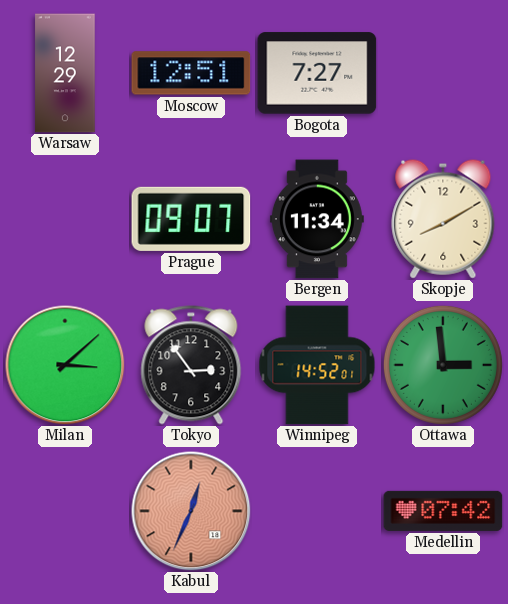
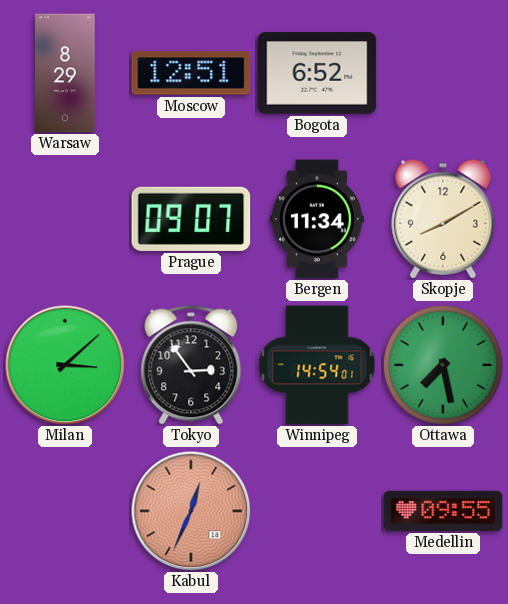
Warsaw: 12:29 -> 8:29
Bogota: 7:27 -> 6:52
Winnipeg: 14:52 -> 14:54
Ottawa: 2:59 -> 7:28
Medellin: 07:42 -> 09:55
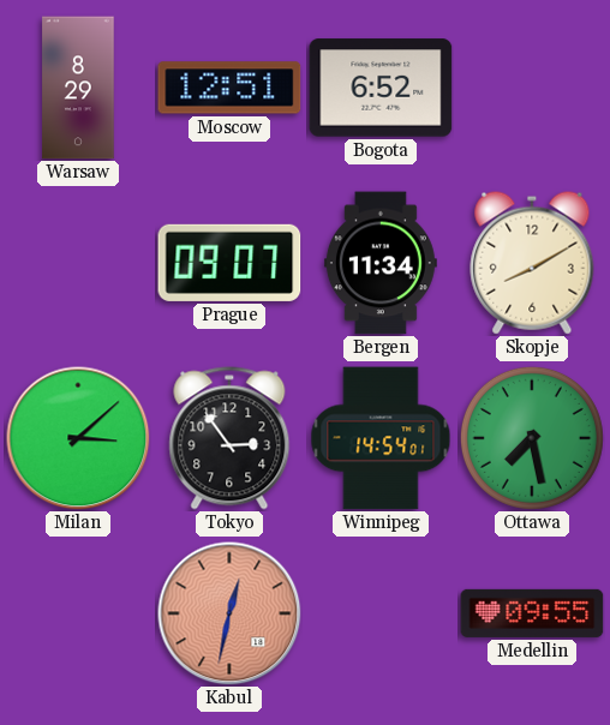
Kabul: 12:34 -> 12:32
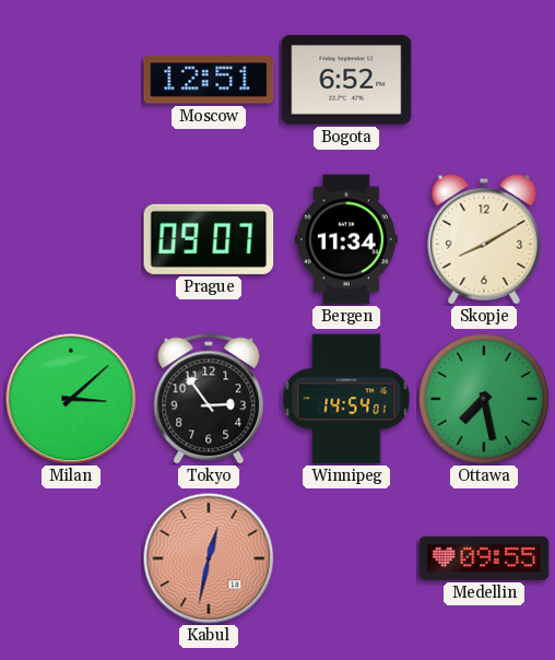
Warsaw: 8:29 -> none
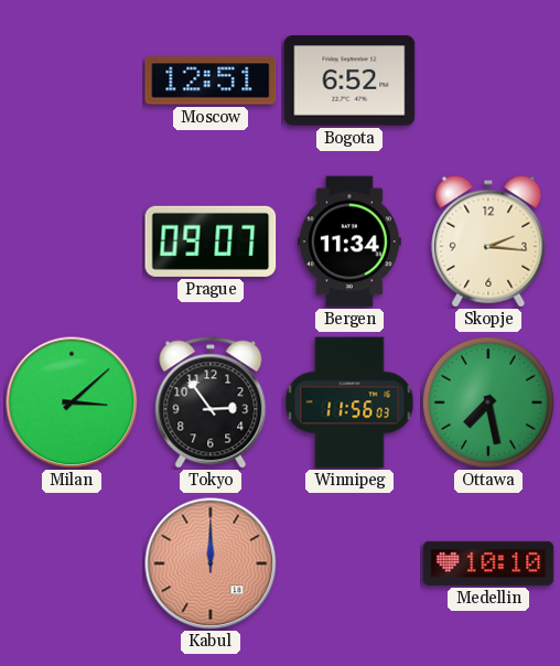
Skopje: 8:10 -> 2:16
Winnipeg: 14:54 -> 11:56
Kabul: 12:32 -> 12:00
Medellin: 09:55 -> 10:10
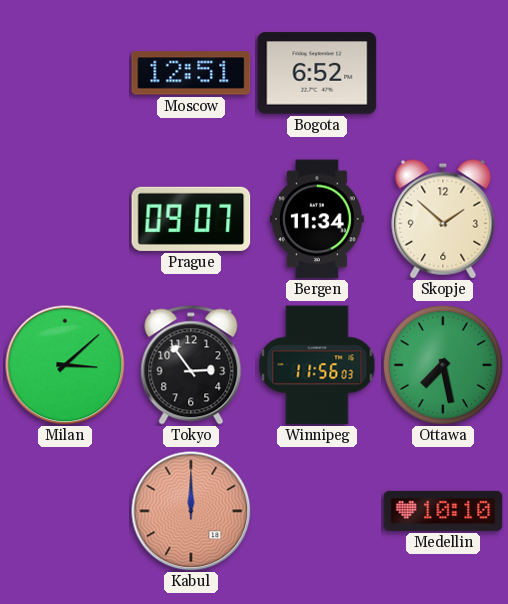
Skopje: 2:16 -> 1:52
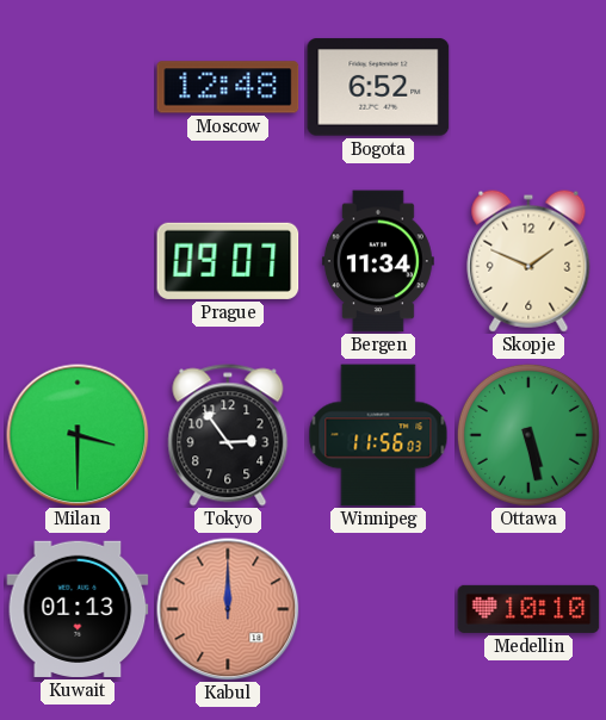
Moscow: 12:51 -> 12:48
Skopje: 1:52 -> 1:49
Milan: 3:08 -> 3:30
Ottawa: 7:28 -> 5:28
Kuwait: none -> 01:13
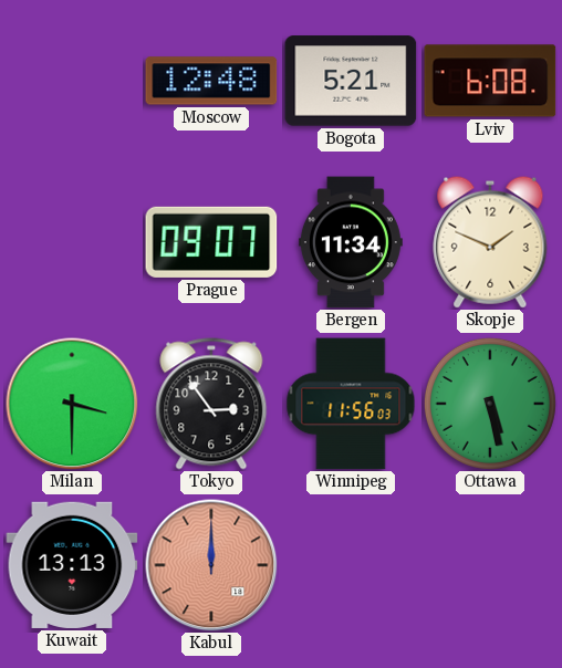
Bogota: 6:52 -> 5:21
Lviv: none -> 6:08
Kuwait: 01:13 -> 13:13
Medellin: 10:10 -> none
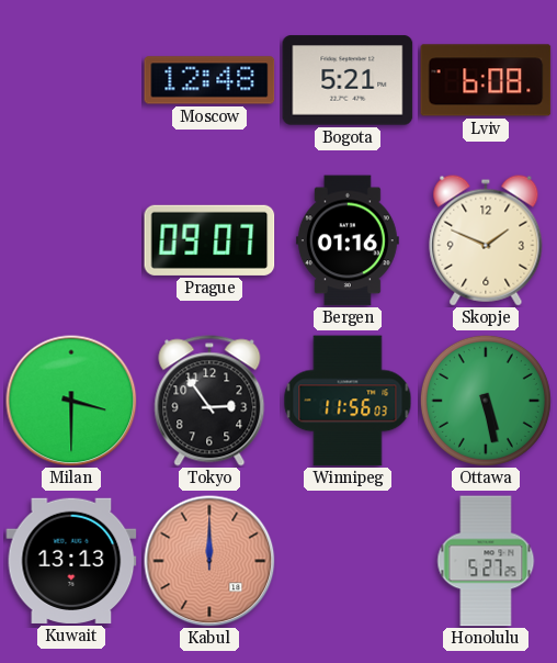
Bergen: 11:34 -> 01:16
Honolulu: none -> 5:27
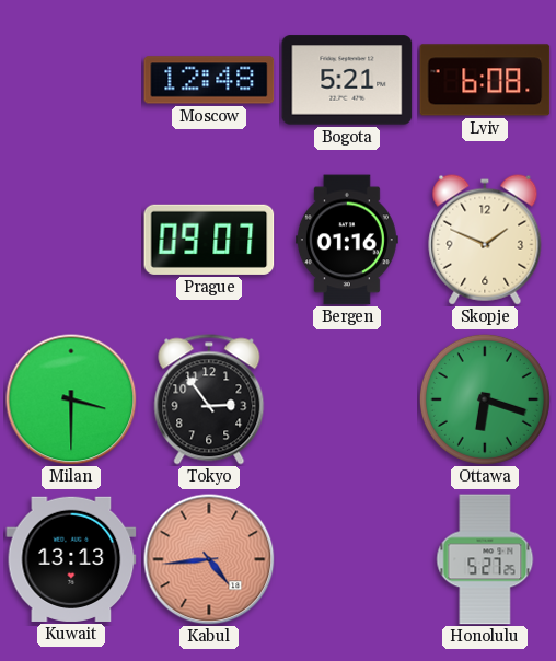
Winnipeg: 11:56 -> none
Ottawa: 5:28 -> 6:18
Kabul: 12:00 -> 4:44
